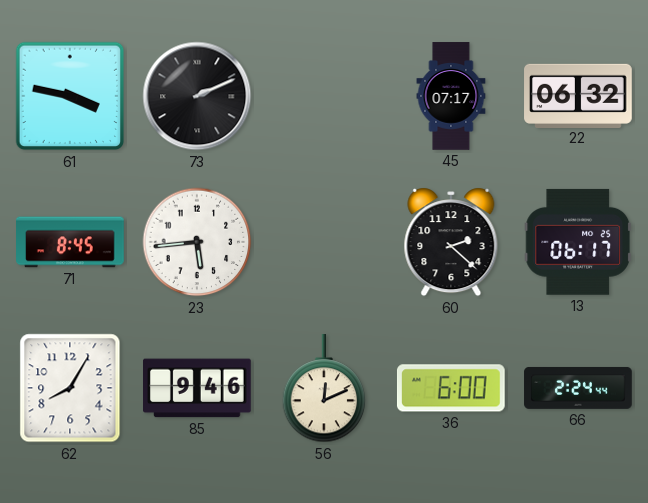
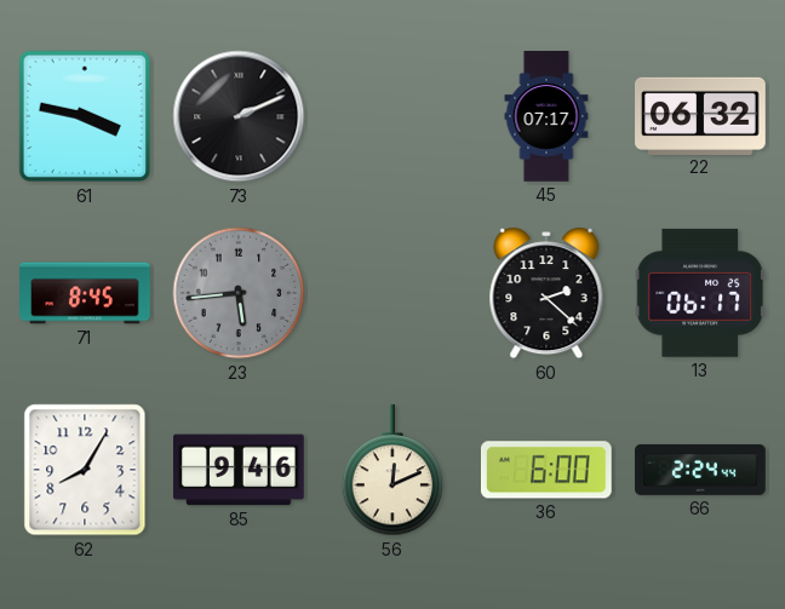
23 dial: white -> grey
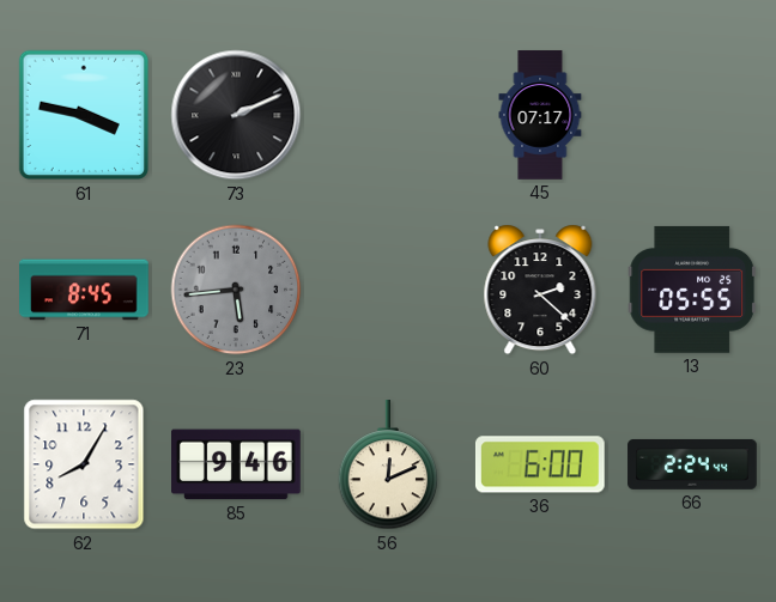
22: 06:32 -> none
13: 06:17 -> 05:55
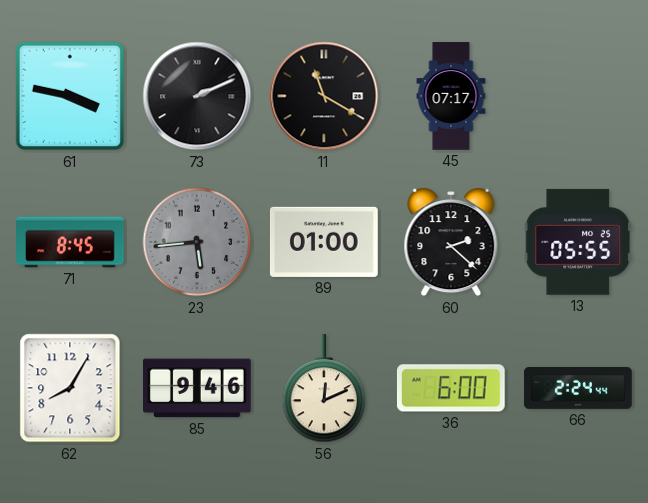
11: none -> 11:20
89: none -> 01:00
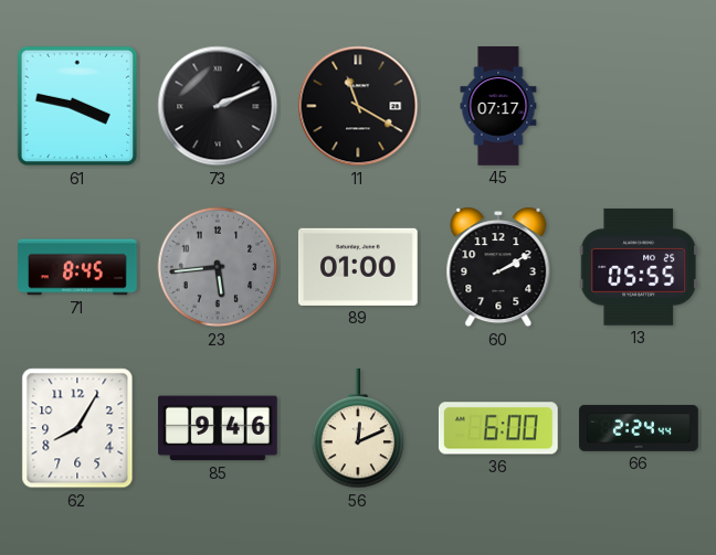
60: 2:22 -> 2:10
